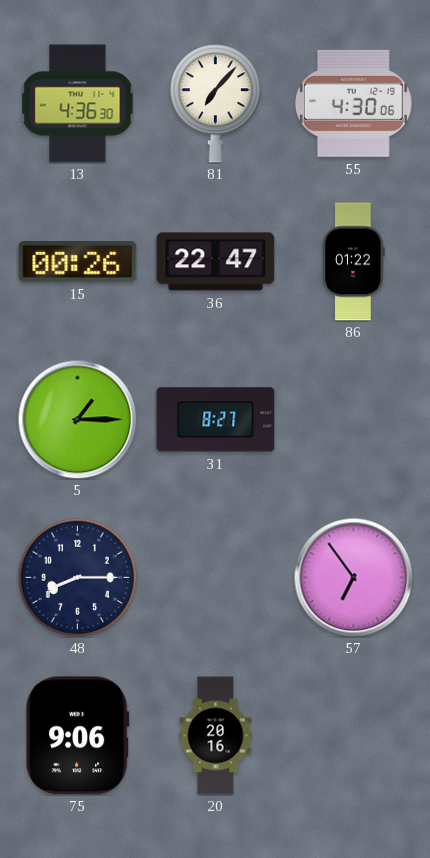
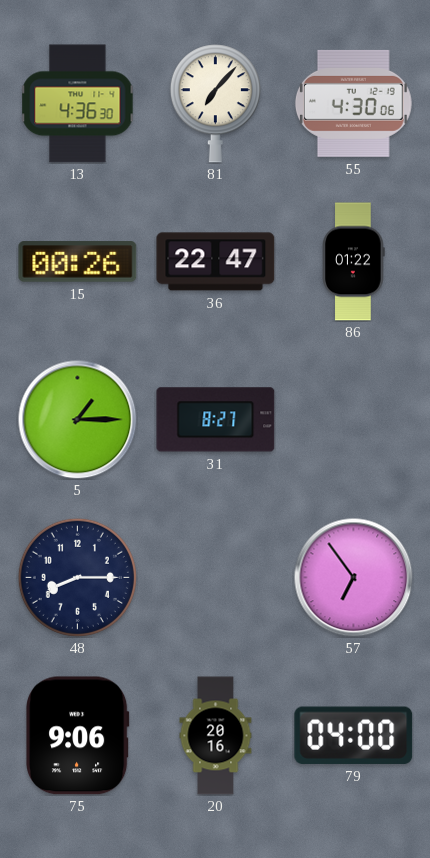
79: none -> 04:00
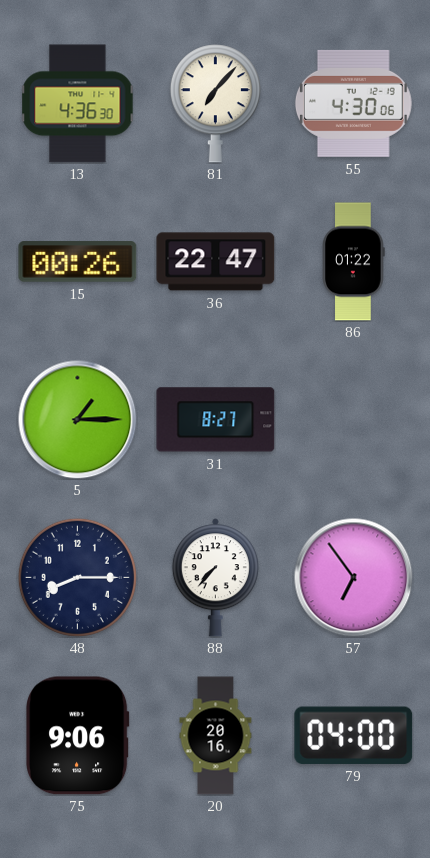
88: none -> 7:37
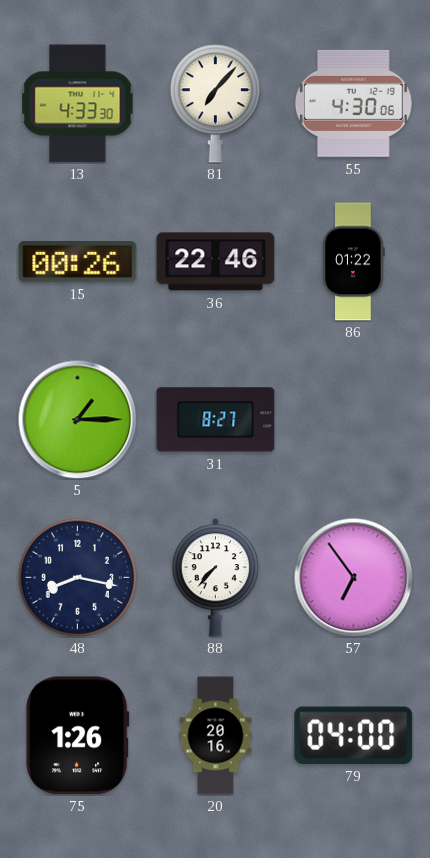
13: 4:36 -> 4:33
36: 22:47 -> 22:46
48: 8:15 -> 8:17
75: 9:06 -> 1:26
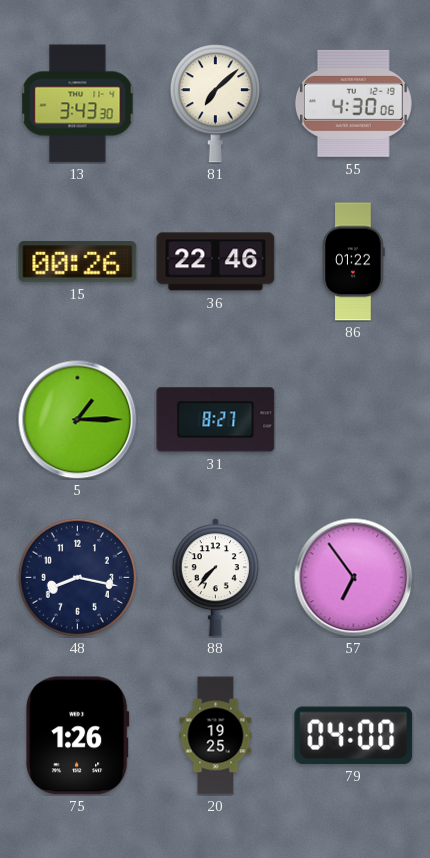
13: 4:33 -> 3:43
81: 7:07 -> 7:08
20: 20:16 -> 19:25
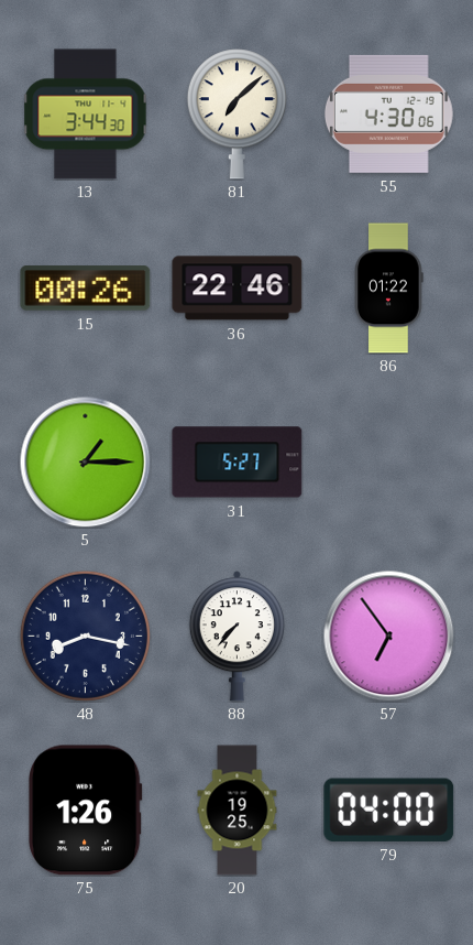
13: 3:43 -> 3:44
31: 8:27 -> 5:27
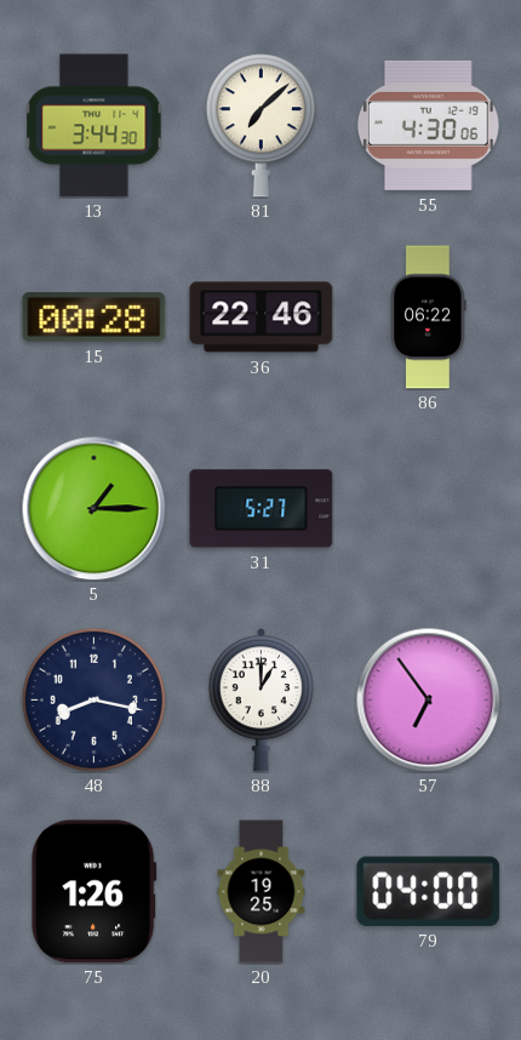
15: 00:26 -> 00:28
86: 01:22 -> 06:22
88: 7:37 -> 1:00
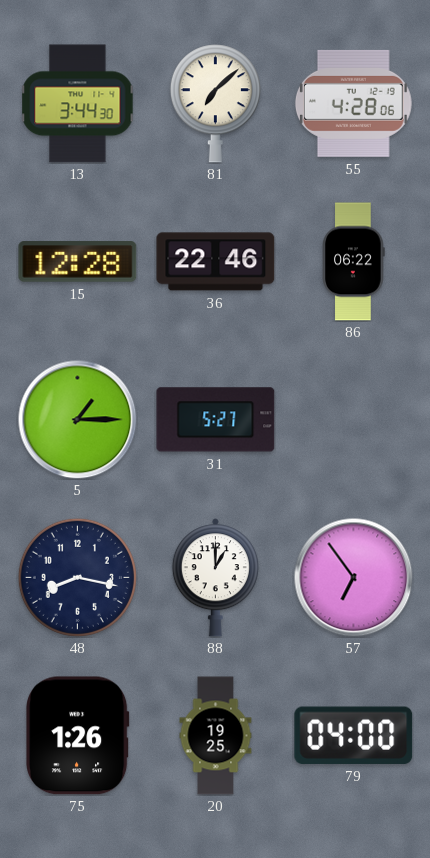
55: 4:30 -> 4:28
15: 00:28 -> 12:28
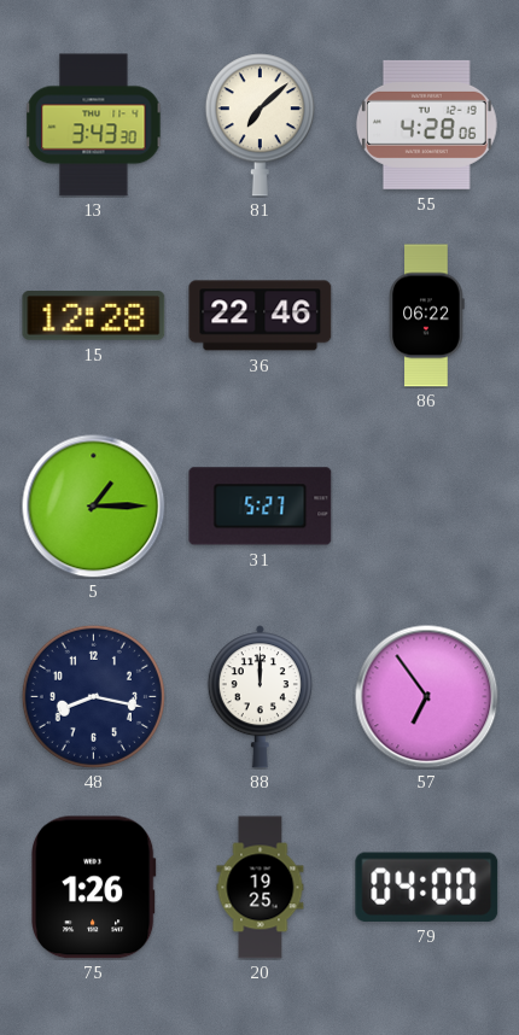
13: 3:44 -> 3:43
88: 1:00 -> 12:00
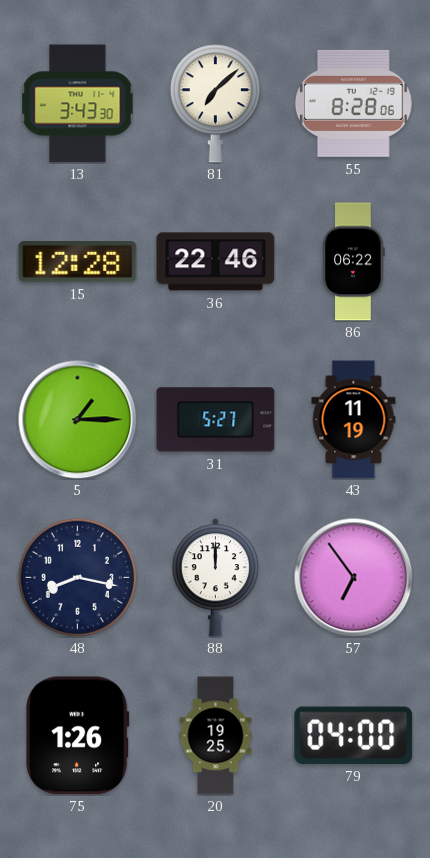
55: 4:28 -> 8:28
43: none -> 11:19
